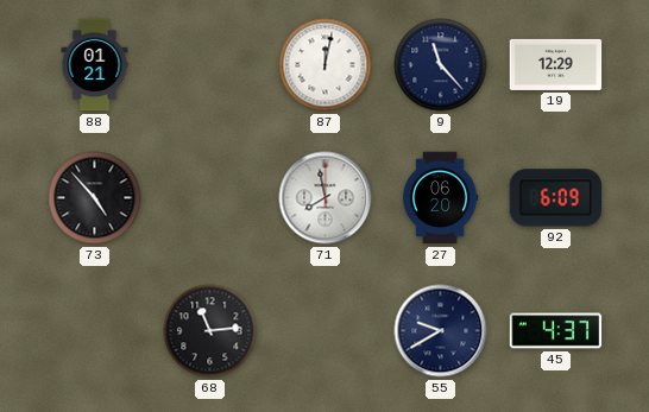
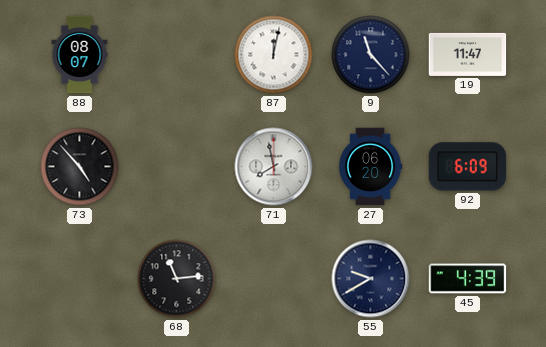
88: 01:21 -> 08:07
19: 12:29 -> 11:47
45: 4:37 -> 4:39
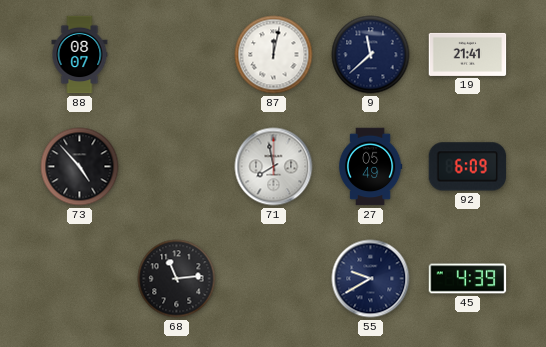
9: 11:23 -> 11:38
19: 11:47 -> 21:41
27: 06:20 -> 05:49
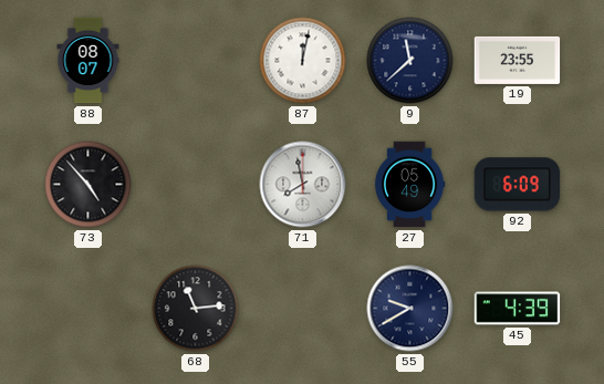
19: 21:41 -> 23:55
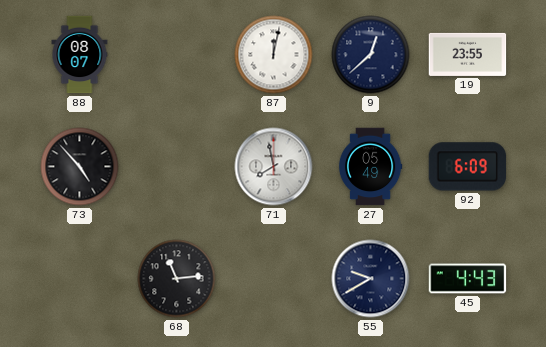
9: 11:38 -> 12:38
45: 4:39 -> 4:43
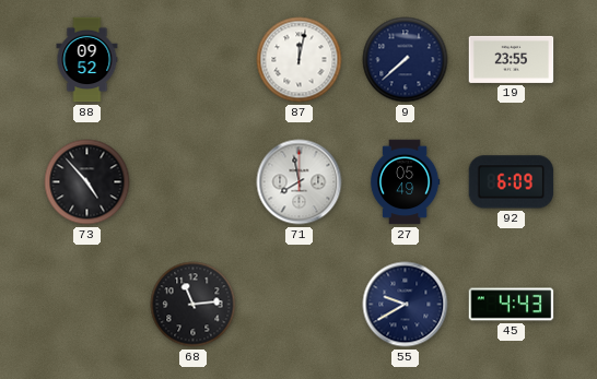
88: 08:07 -> 09:52
9: 12:38 -> 7:38
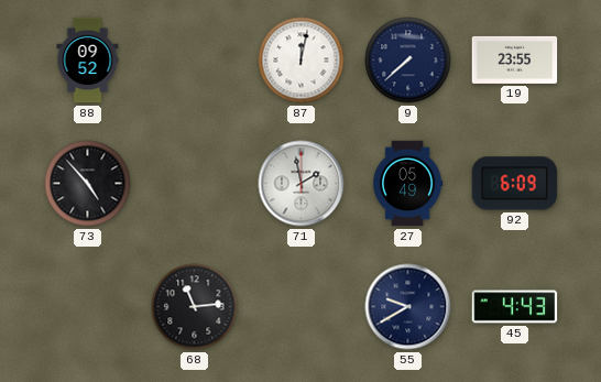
71: 7:58 -> 1:58
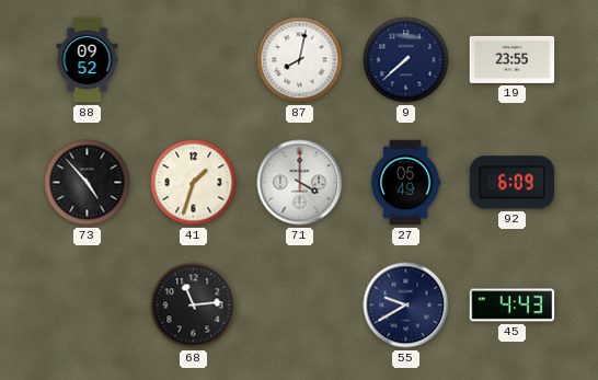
87: 12:02 -> 8:02
41: none -> 1:33
71: 1:58 -> 4:00
